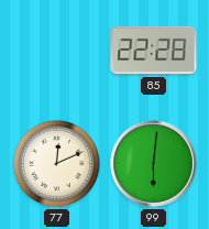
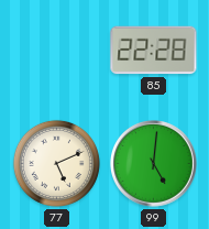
77: 12:11 -> 5:11
99: 6:01 -> 5:01
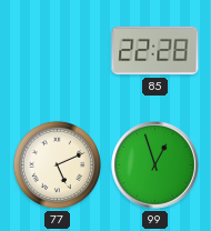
99: 5:01 -> 12:57
